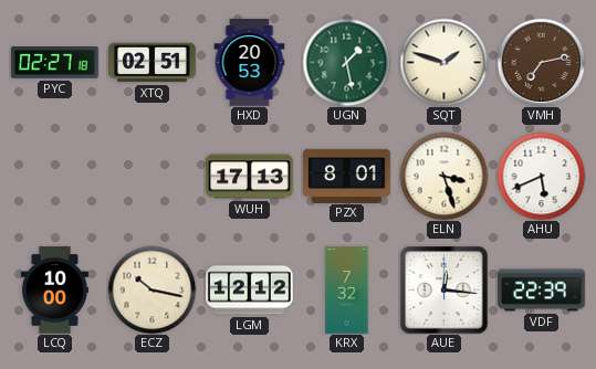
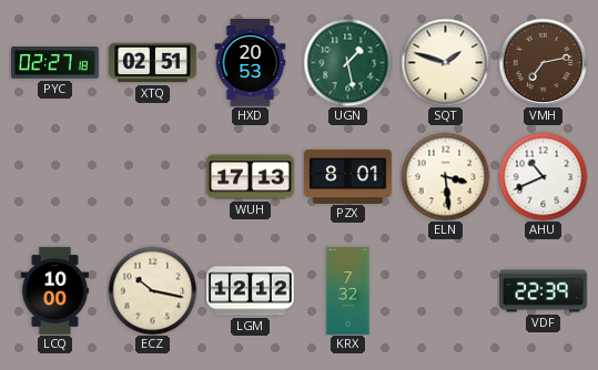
ELN: 3:27 -> 3:29
AHU: 5:41 -> 10:41
AUE: 12:16 -> none
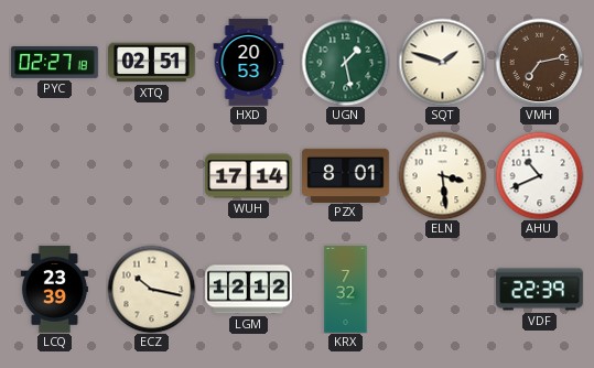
WUH: 17:13 -> 17:14
LCQ: 10:00 -> 23:39
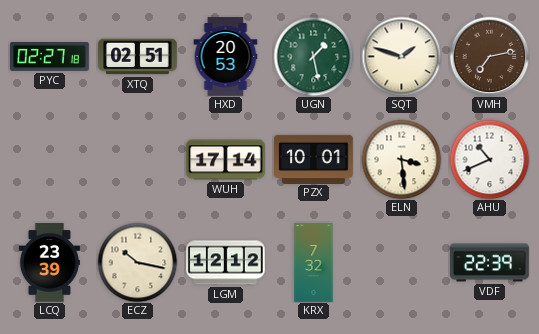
PZX: 8:01 -> 10:01
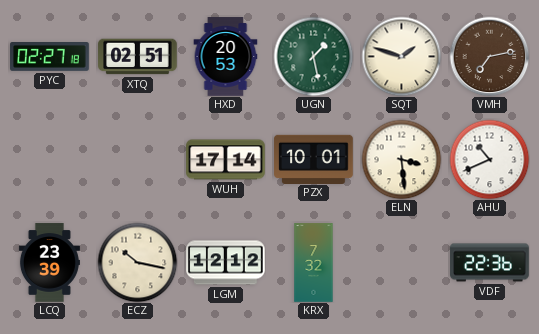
VDF: 22:39 -> 22:36
